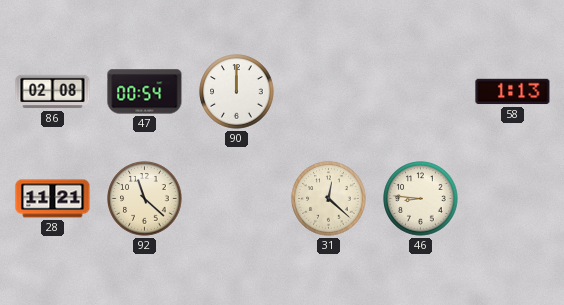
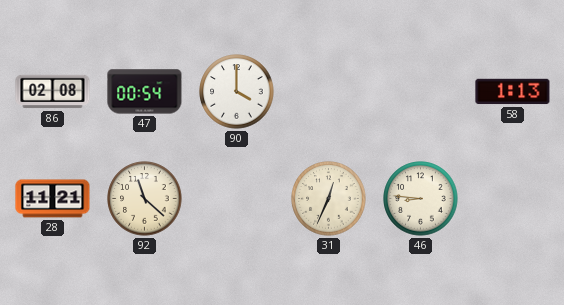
90: 12:00 -> 4:00
31: 12:22 -> 12:34
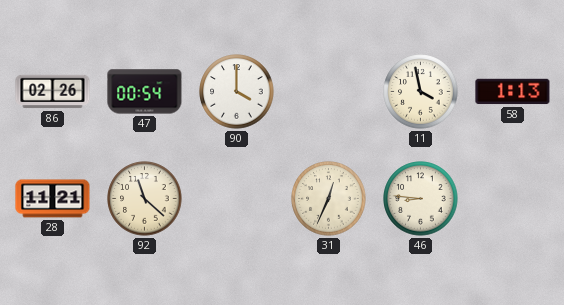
86: 02:08 -> 02:26
11: none -> 3:58
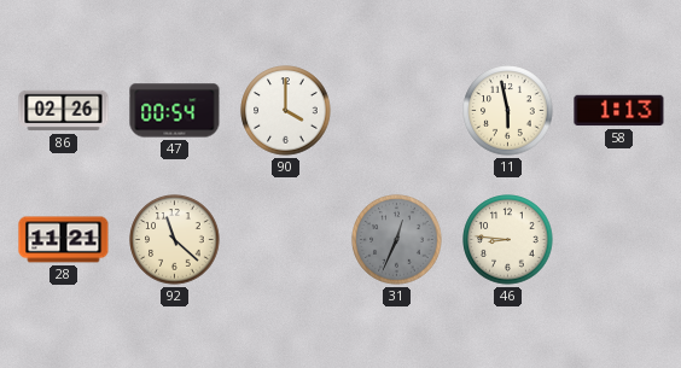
11: 3:58 -> 5:58
31 dial: cream -> grey
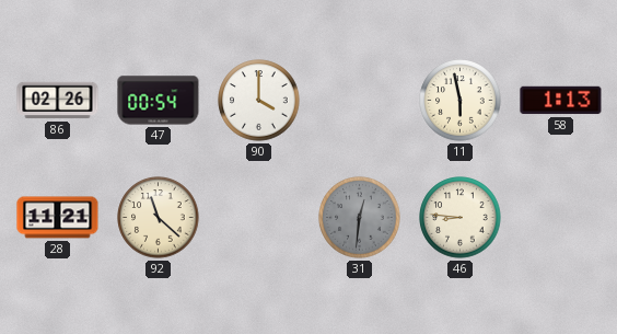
31: 12:34 -> 12:31
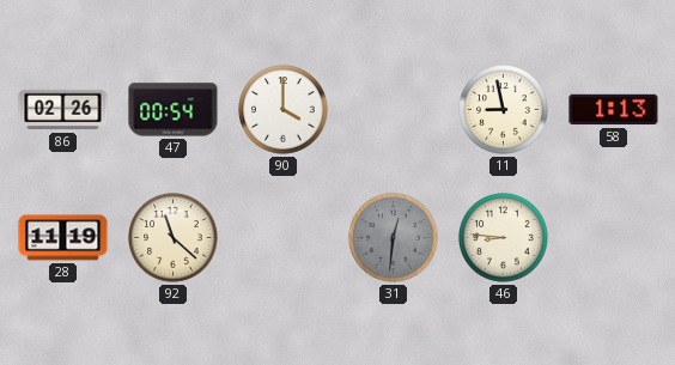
11: 5:58 -> 8:58
28: 11:21 -> 11:19
